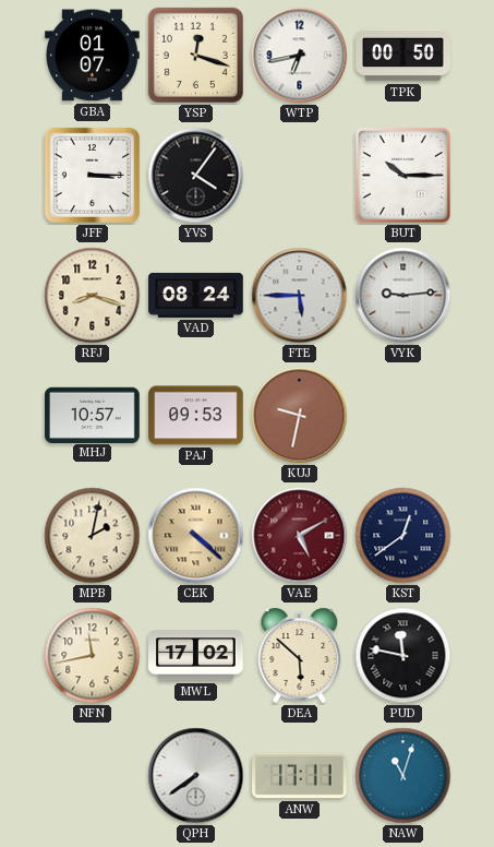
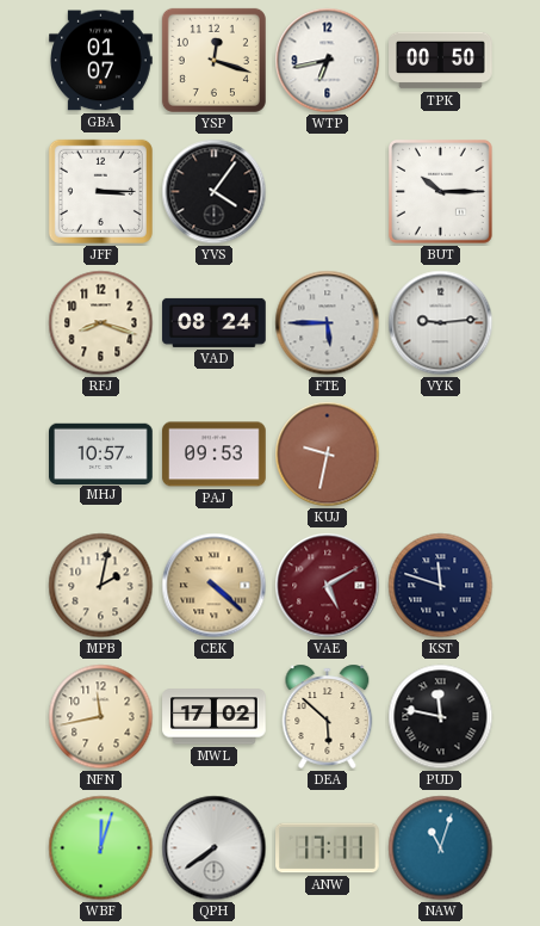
KST: 12:39 -> 11:48
WBF: none -> 12:03
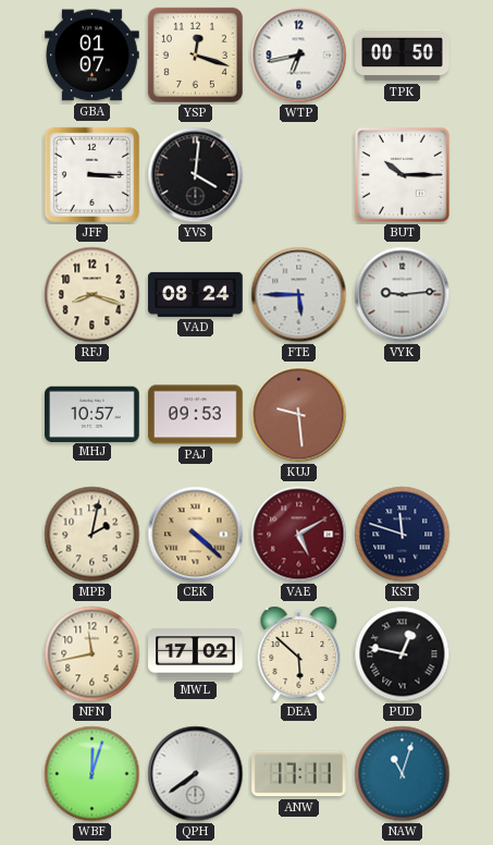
YVS: 4:06 -> 4:01
KUJ: 9:32 -> 9:29
PUD: 11:47 -> 12:47
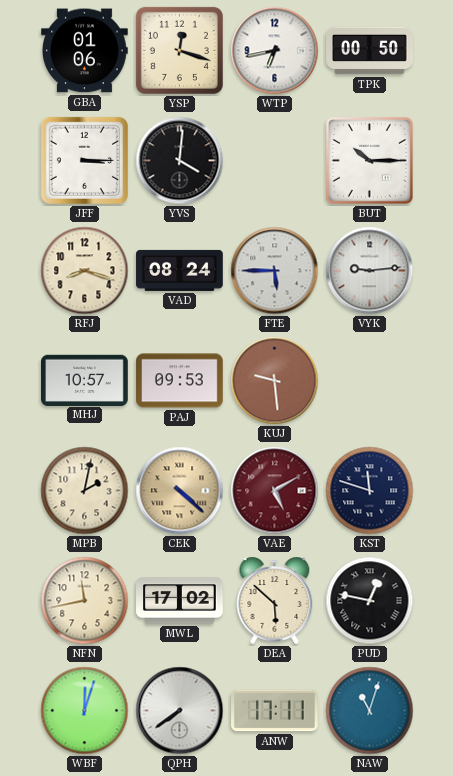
GBA: 01:07 -> 01:06
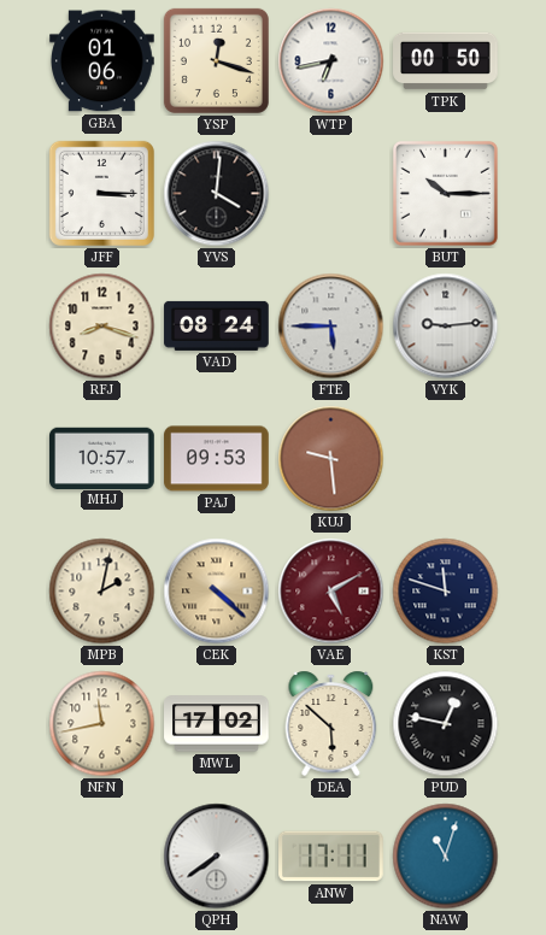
WBF: 12:03 -> none
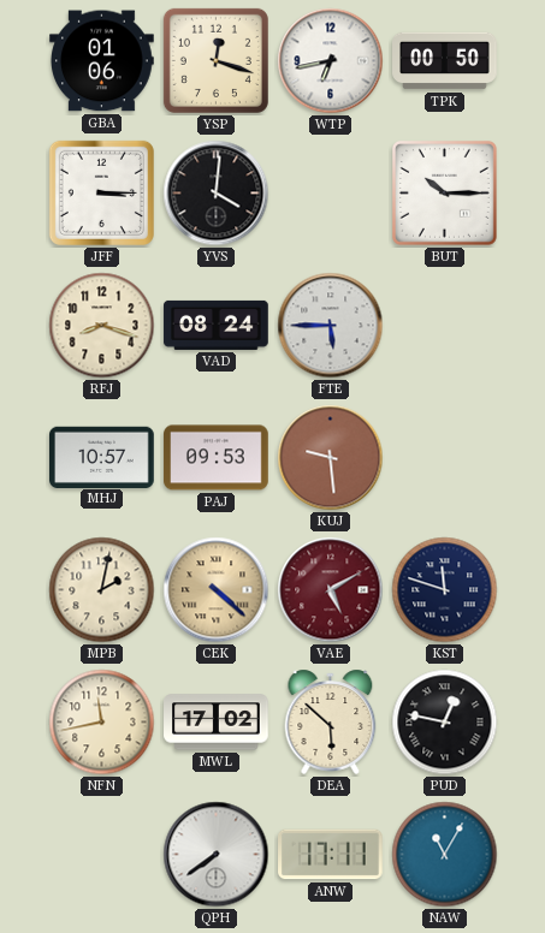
VYK: 9:14 -> none
NAW: 11:03 -> 11:05
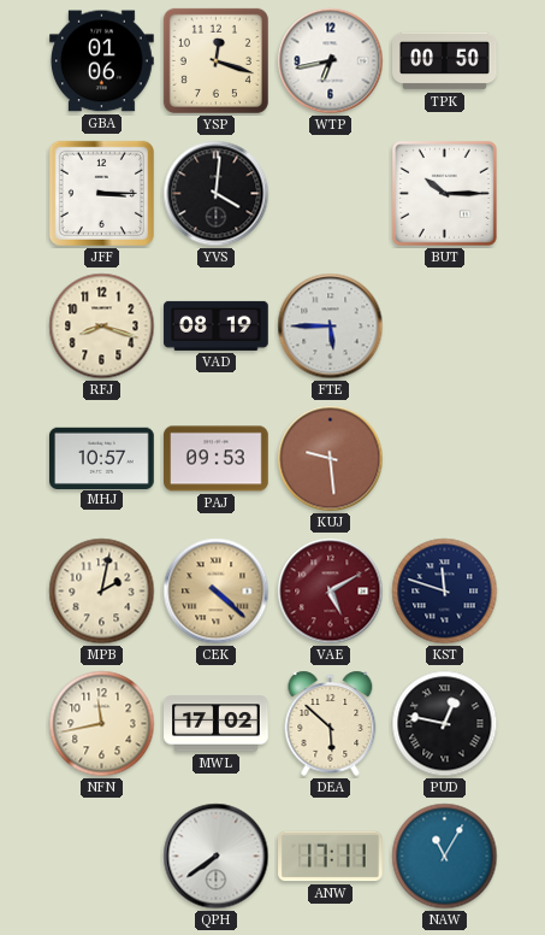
VAD: 08:24 -> 08:19
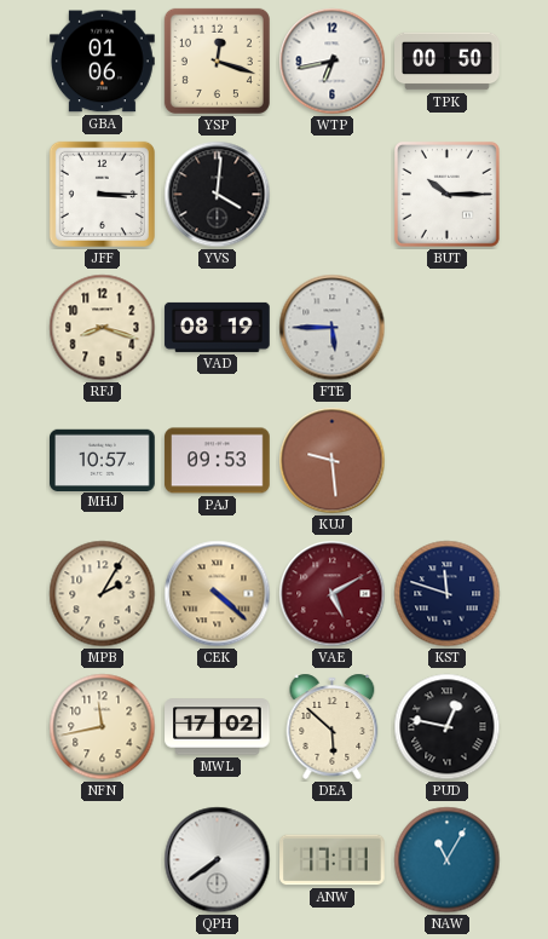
MPB: 2:02 -> 2:05
